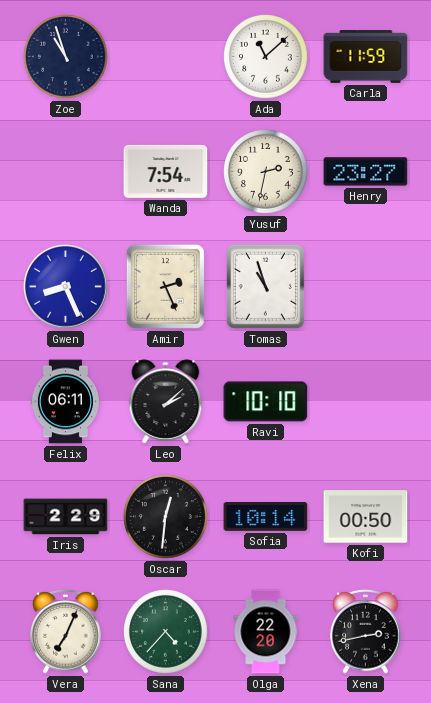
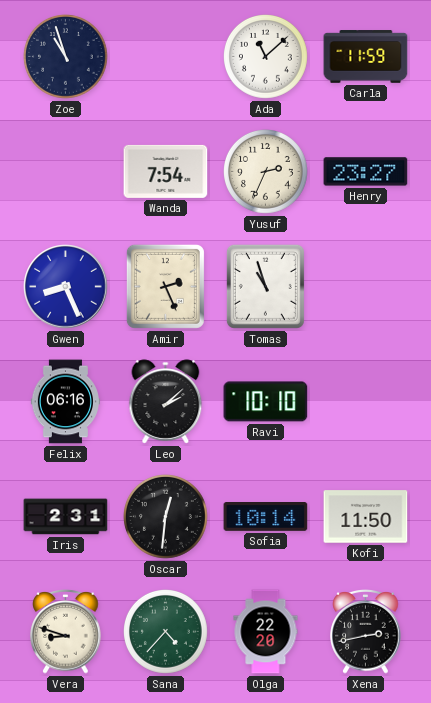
Yusuf: 2:32 -> 2:34
Felix: 06:11 -> 06:16
Iris: 2:29 -> 2:31
Kofi: 00:50 -> 11:50
Vera: 7:04 -> 8:48
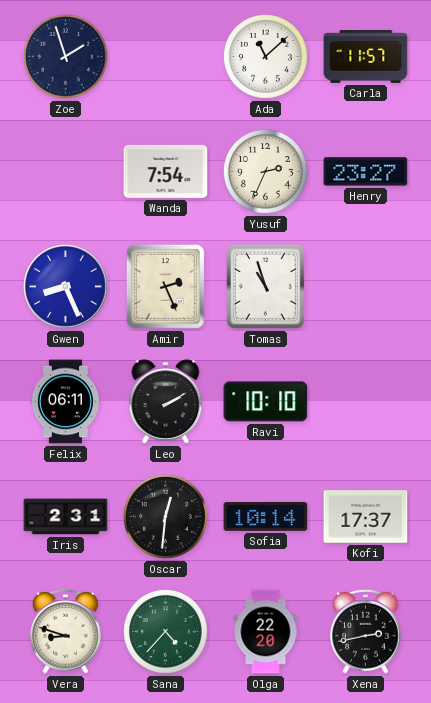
Zoe: 10:57 -> 1:57
Carla: 11:59 -> 11:57
Felix: 06:16 -> 06:11
Leo: 2:08 -> 2:10
Kofi: 11:50 -> 17:37
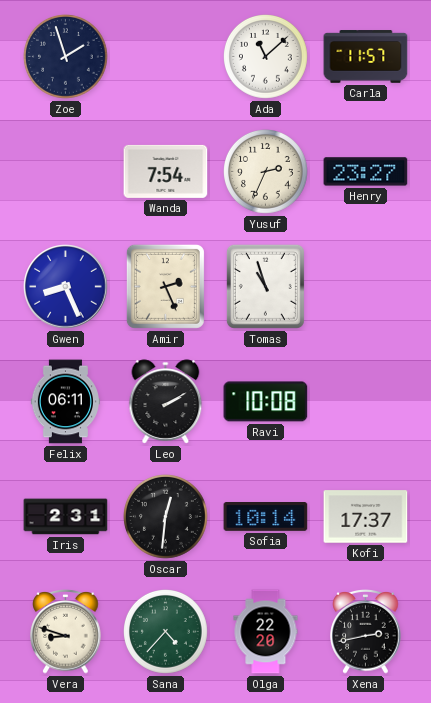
Ravi: 10:10 -> 10:08
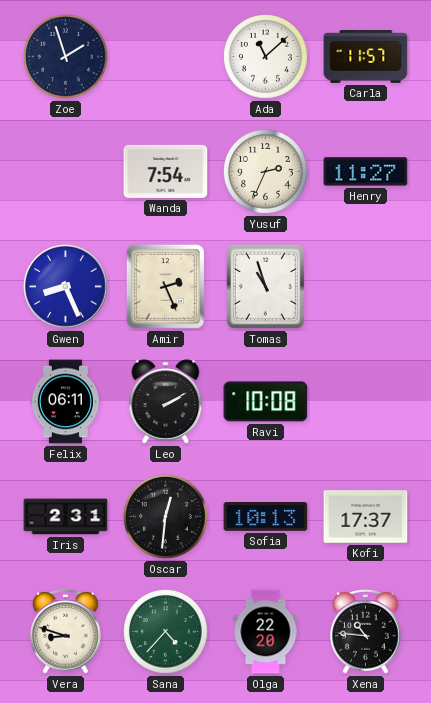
Henry: 23:27 -> 11:27
Sofia: 10:14 -> 10:13
Xena: 2:43 -> 10:46
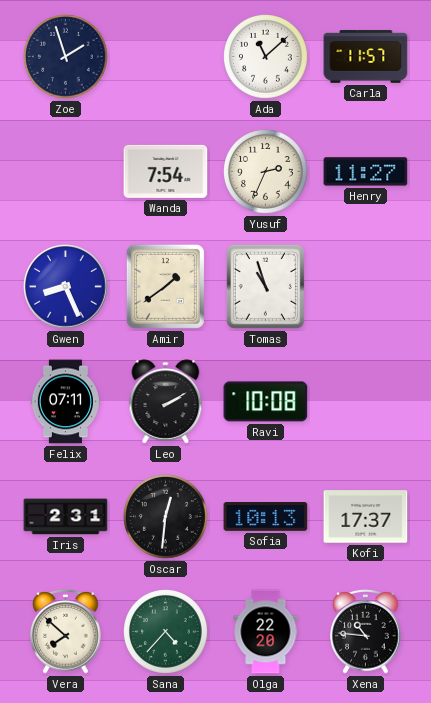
Amir: 2:26 -> 1:39
Felix: 06:11 -> 07:11
Vera: 8:48 -> 7:52
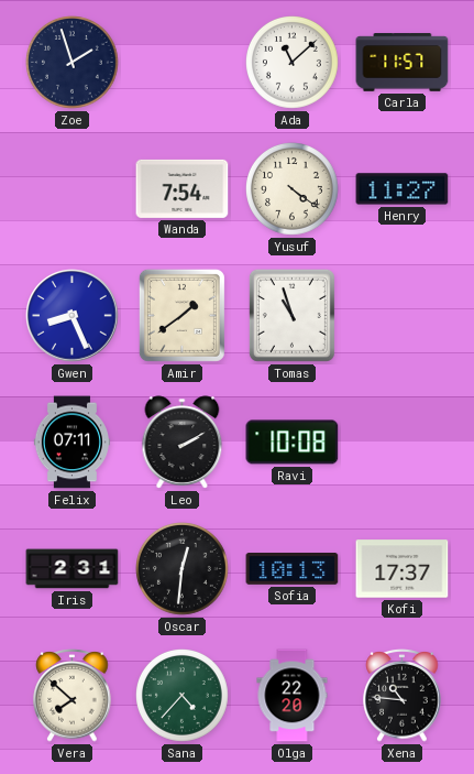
Yusuf: 2:34 -> 4:21
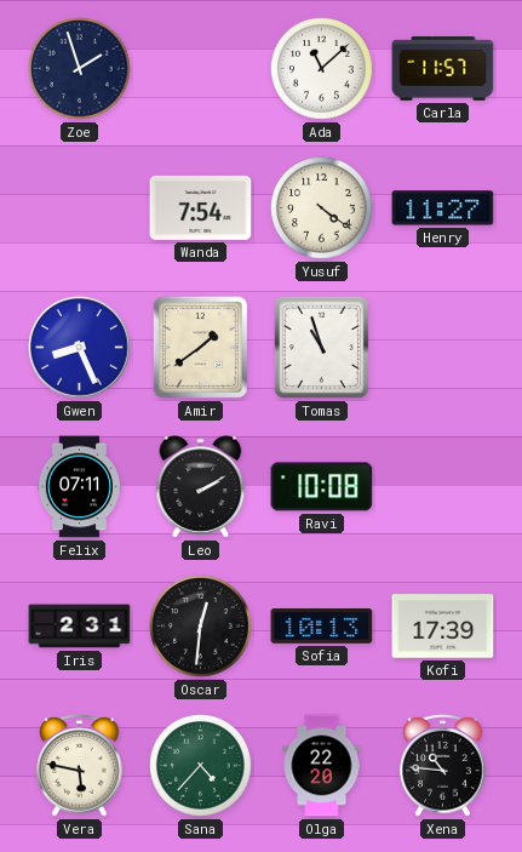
Kofi: 17:37 -> 17:39
Vera: 7:52 -> 5:47
